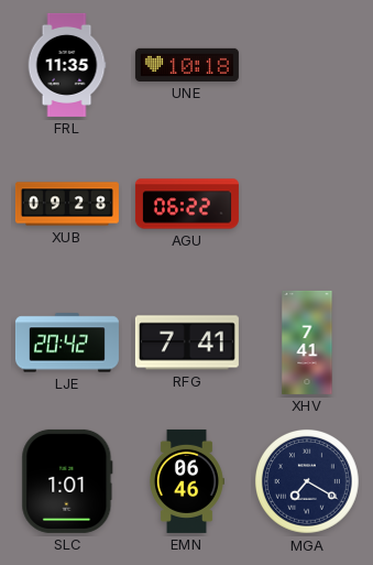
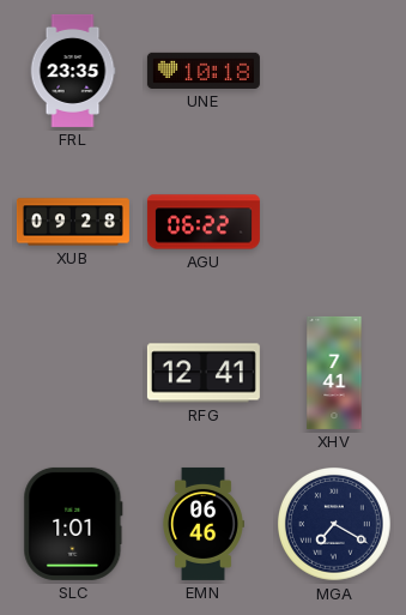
FRL: 11:35 -> 23:35
LJE: 20:42 -> none
RFG: 7:41 -> 12:41
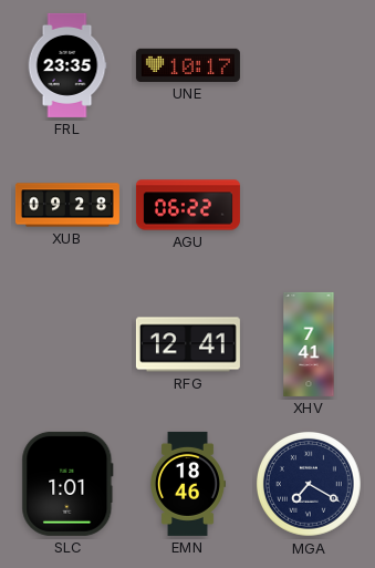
UNE: 10:18 -> 10:17
EMN: 06:46 -> 18:46
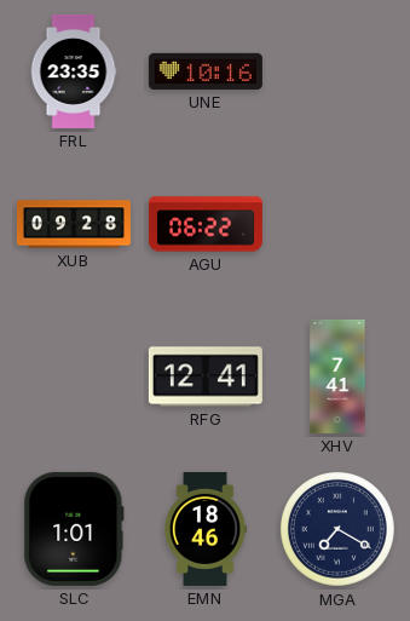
UNE: 10:17 -> 10:16
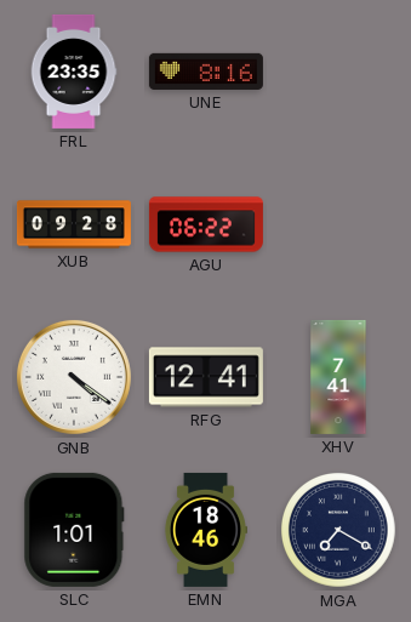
UNE: 10:16 -> 8:16
GNB: none -> 4:21
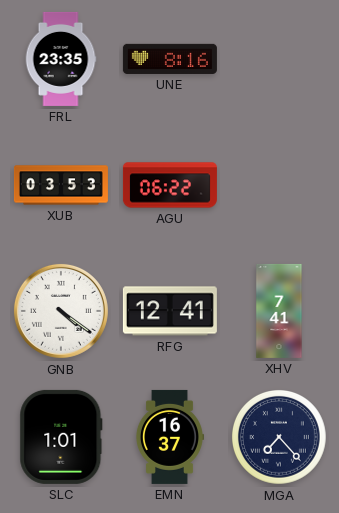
XUB: 09:28 -> 03:53
EMN: 18:46 -> 16:37
MGA: 7:20 -> 7:23
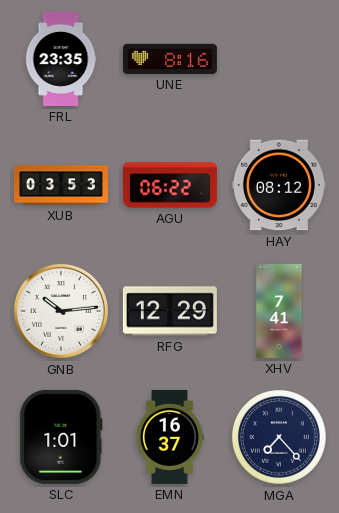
HAY: none -> 08:12
GNB: 4:21 -> 10:14
RFG: 12:41 -> 12:29
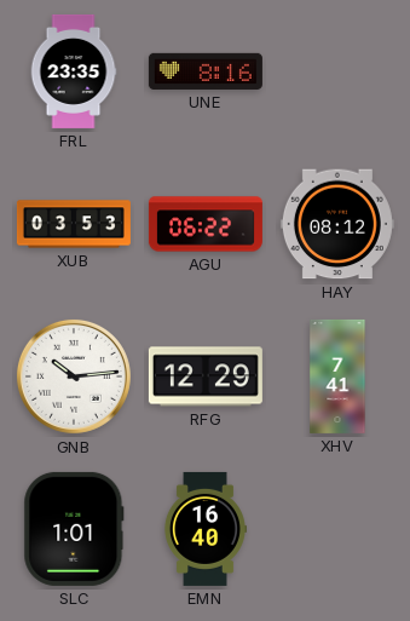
EMN: 16:37 -> 16:40
MGA: 7:23 -> none
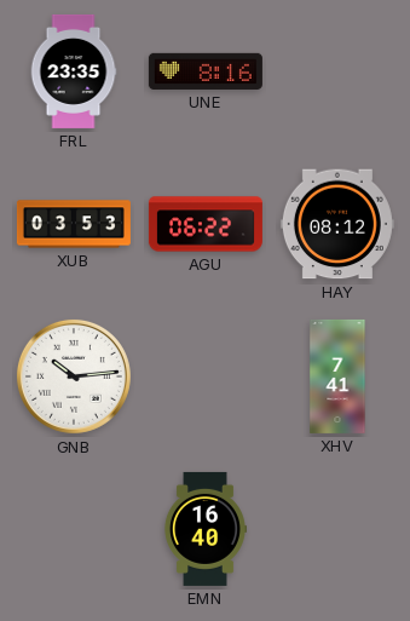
RFG: 12:29 -> none
SLC: 1:01 -> none
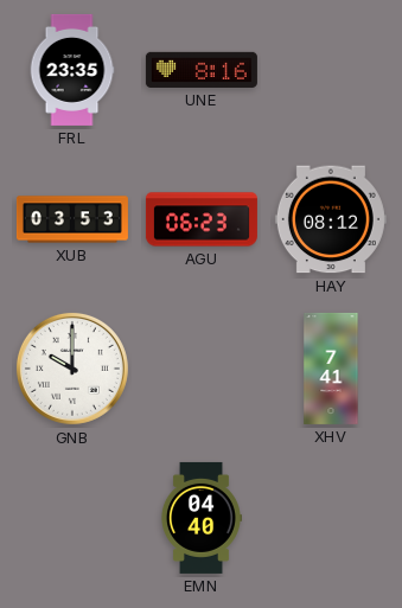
AGU: 06:22 -> 06:23
GNB: 10:14 -> 10:00
EMN: 16:40 -> 04:40
